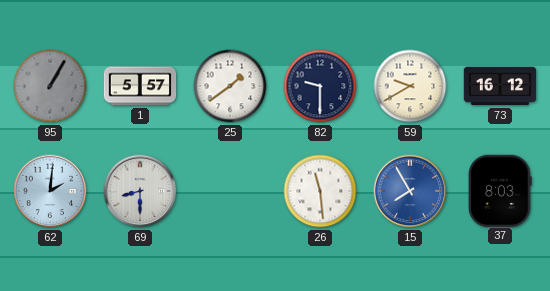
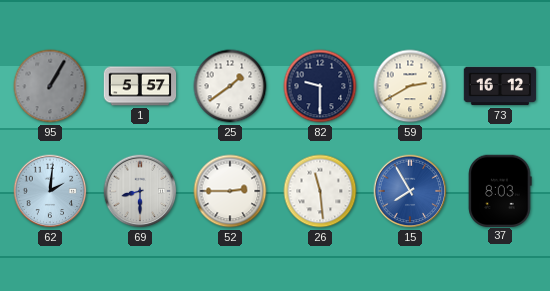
59: 9:40 -> 2:40
52: none -> 2:45
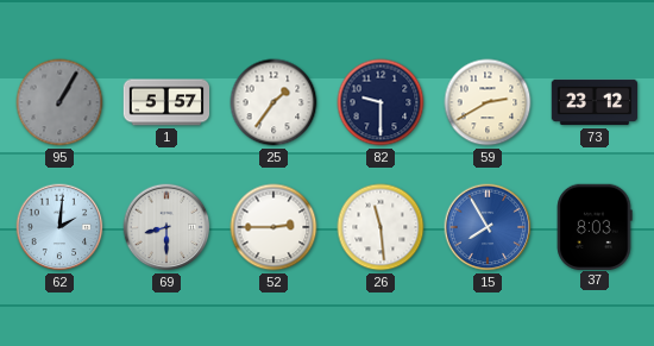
25: 1:39 -> 1:36
73: 16:12 -> 23:12
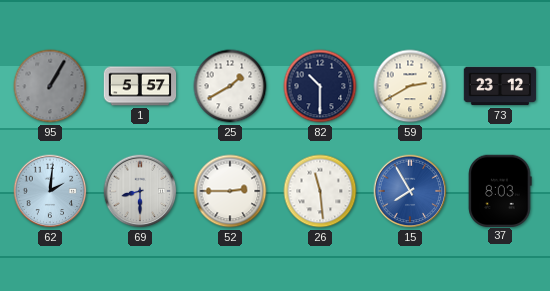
25: 1:36 -> 1:40
82: 9:30 -> 10:30
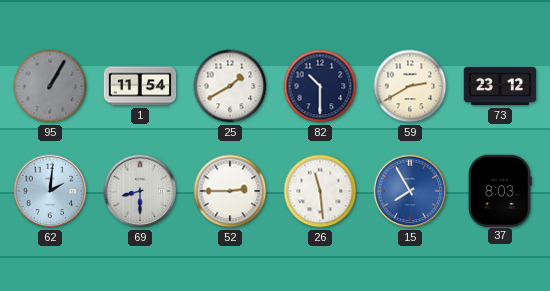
1: 5:57 -> 11:54
